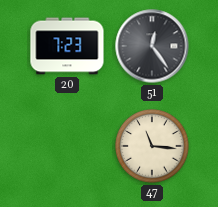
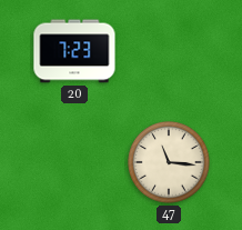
51: 12:24 -> none
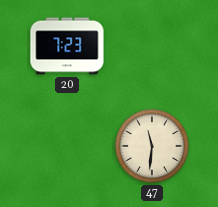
47: 11:16 -> 11:31
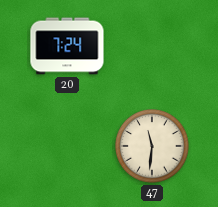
20: 7:23 -> 7:24
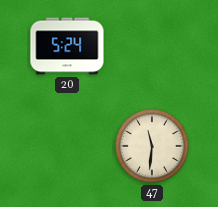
20: 7:24 -> 5:24
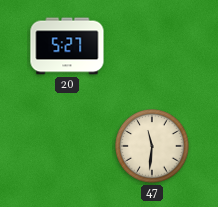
20: 5:24 -> 5:27
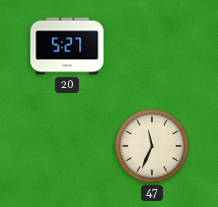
47: 11:31 -> 11:34
